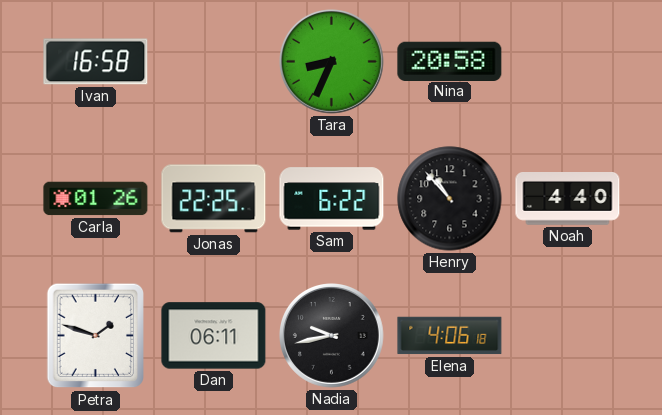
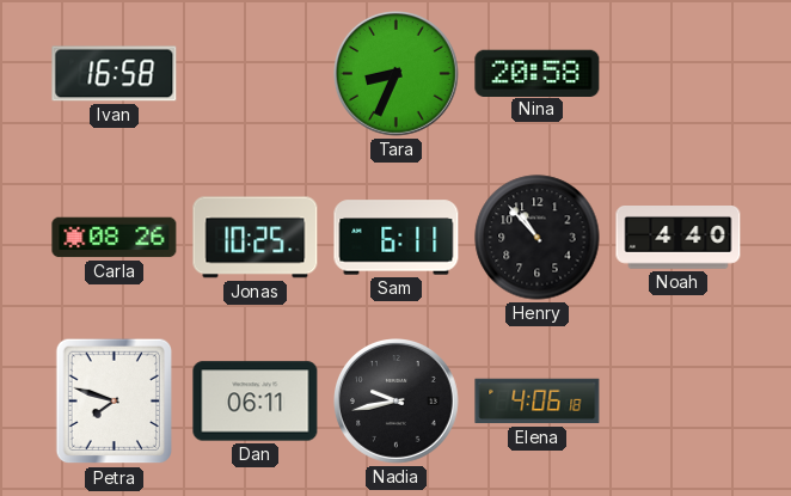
Carla: 01:26 -> 08:26
Jonas: 22:25 -> 10:25
Sam: 6:22 -> 6:11
Petra: 1:48 -> 7:48
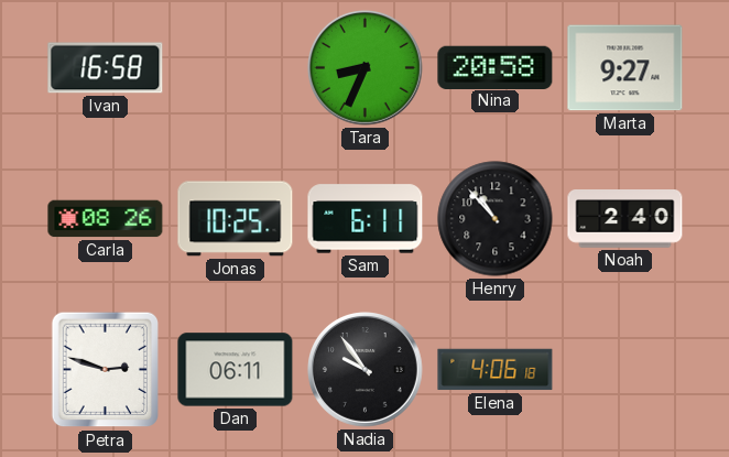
Marta: none -> 9:27
Noah: 4:40 -> 2:40
Petra: 7:48 -> 2:48
Nadia: 9:43 -> 9:54
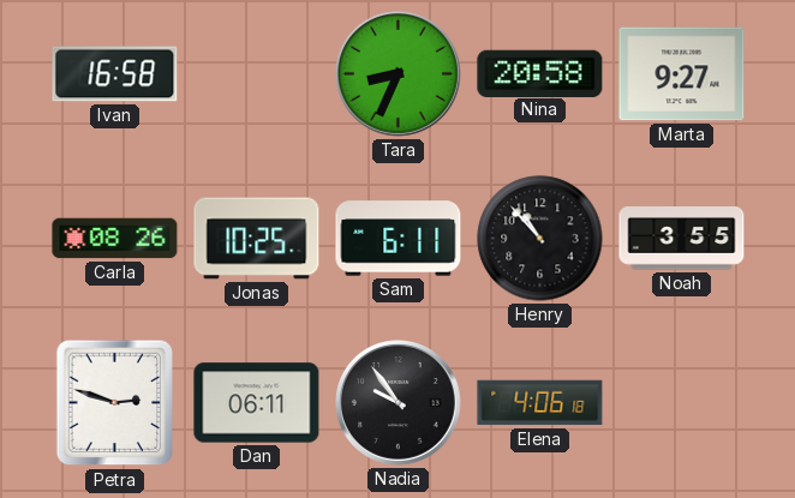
Noah: 2:40 -> 3:55
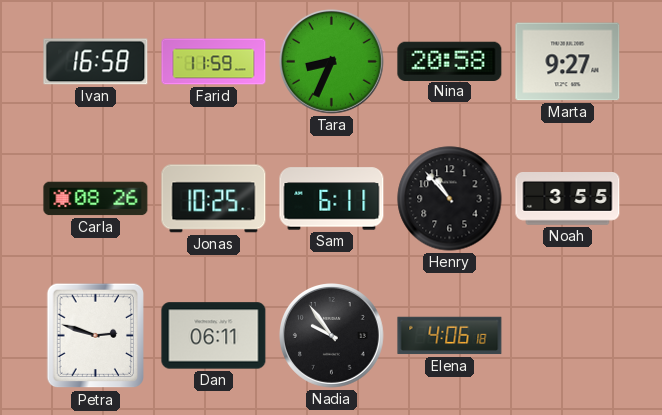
Farid: none -> 11:59
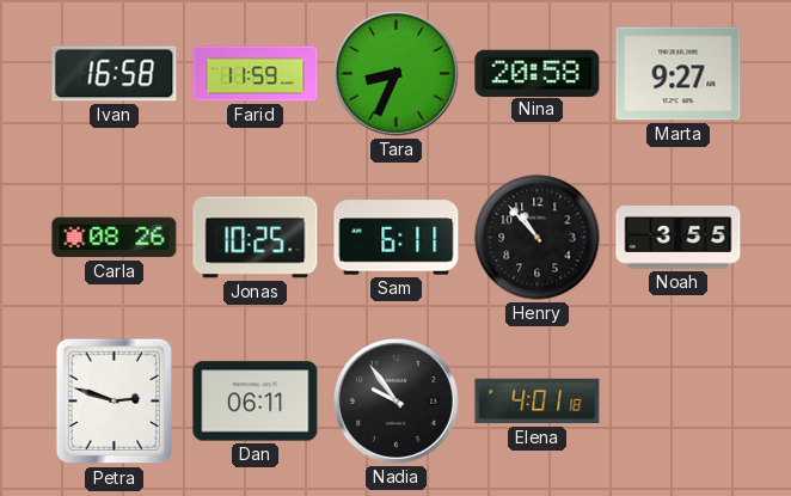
Elena: 4:06 -> 4:01
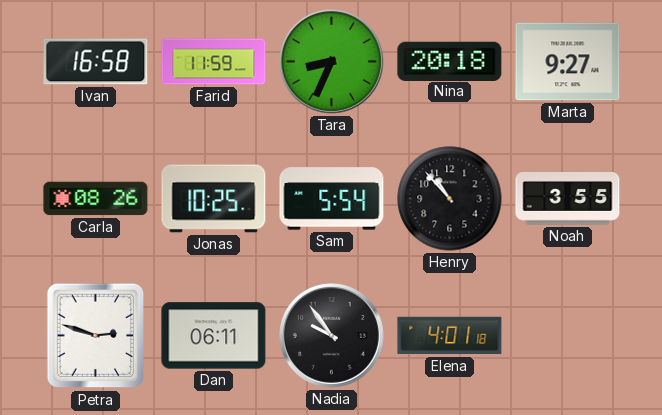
Nina: 20:58 -> 20:18
Sam: 6:11 -> 5:54
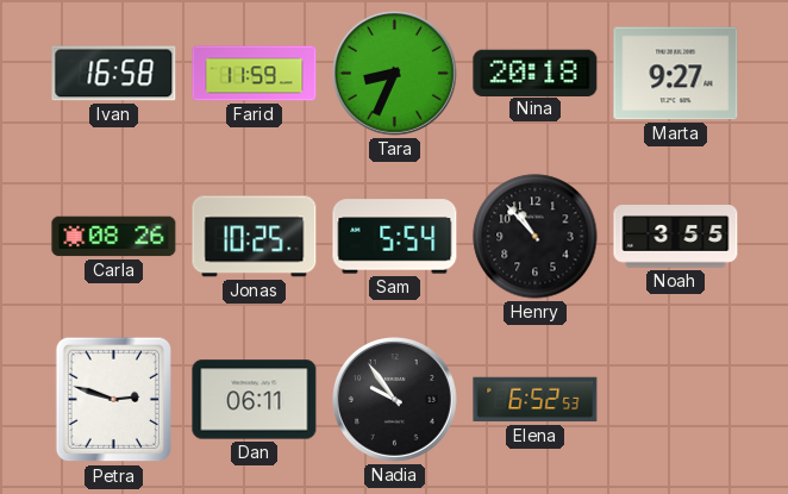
Elena: 4:01 -> 6:52
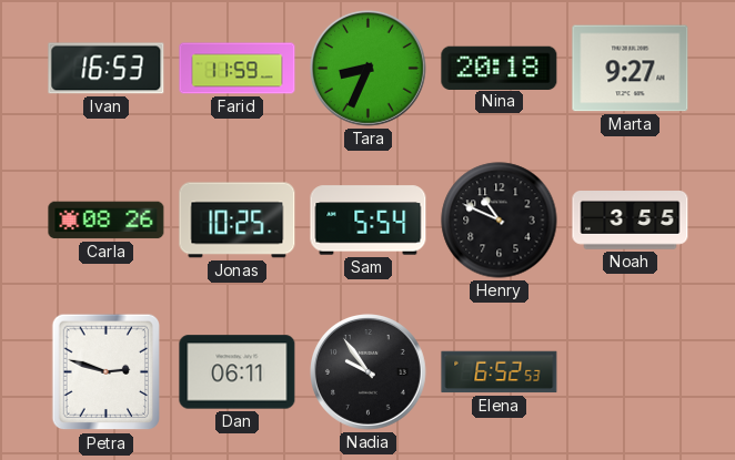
Ivan: 16:58 -> 16:53
Henry: 10:53 -> 10:49
